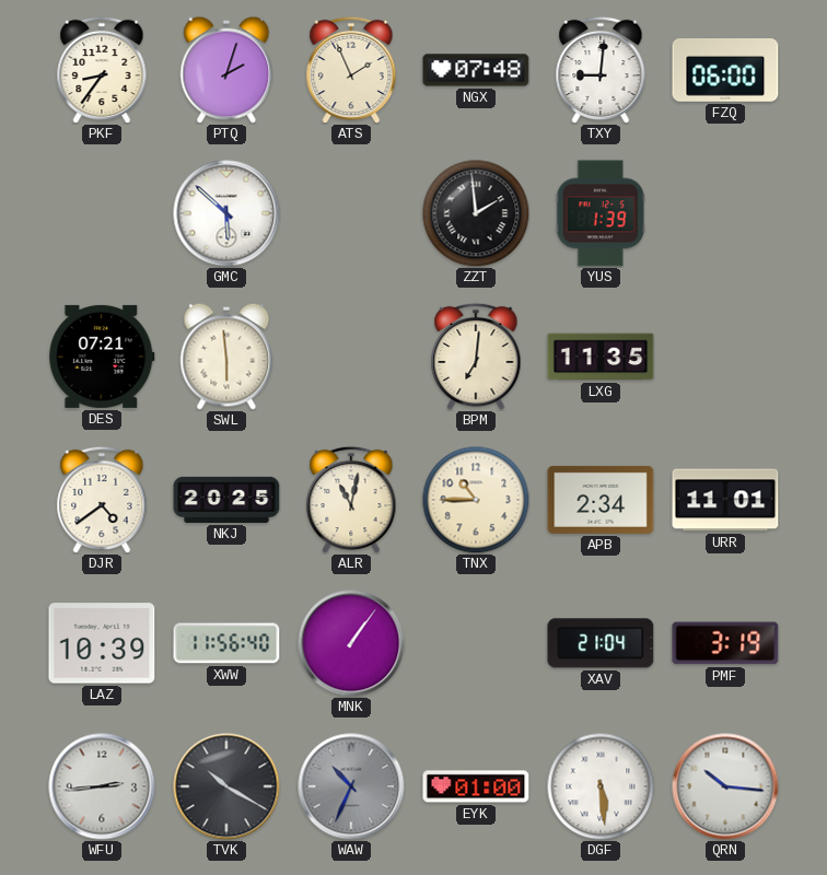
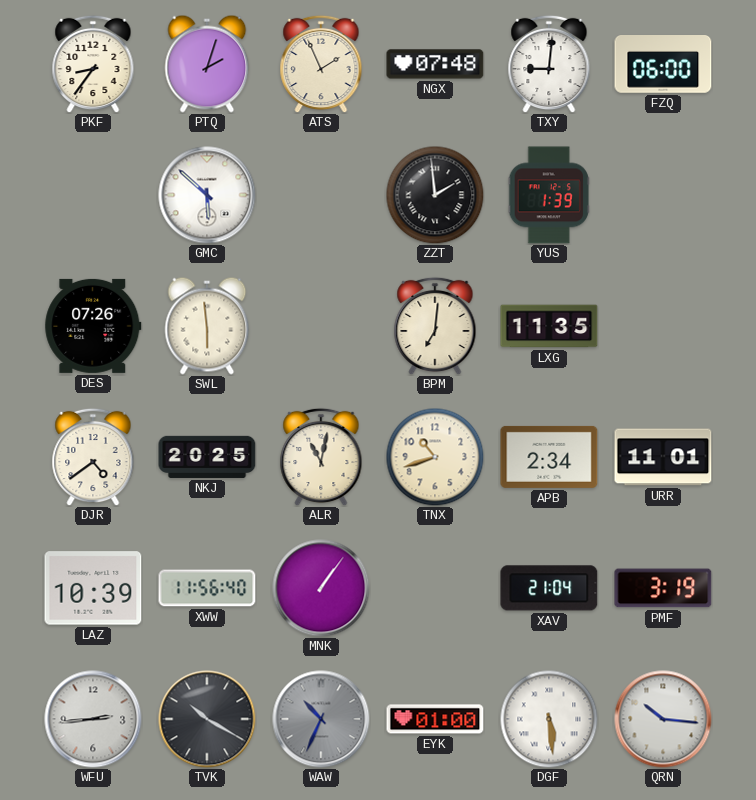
DES: 07:21 -> 07:26
TNX: 10:45 -> 10:42
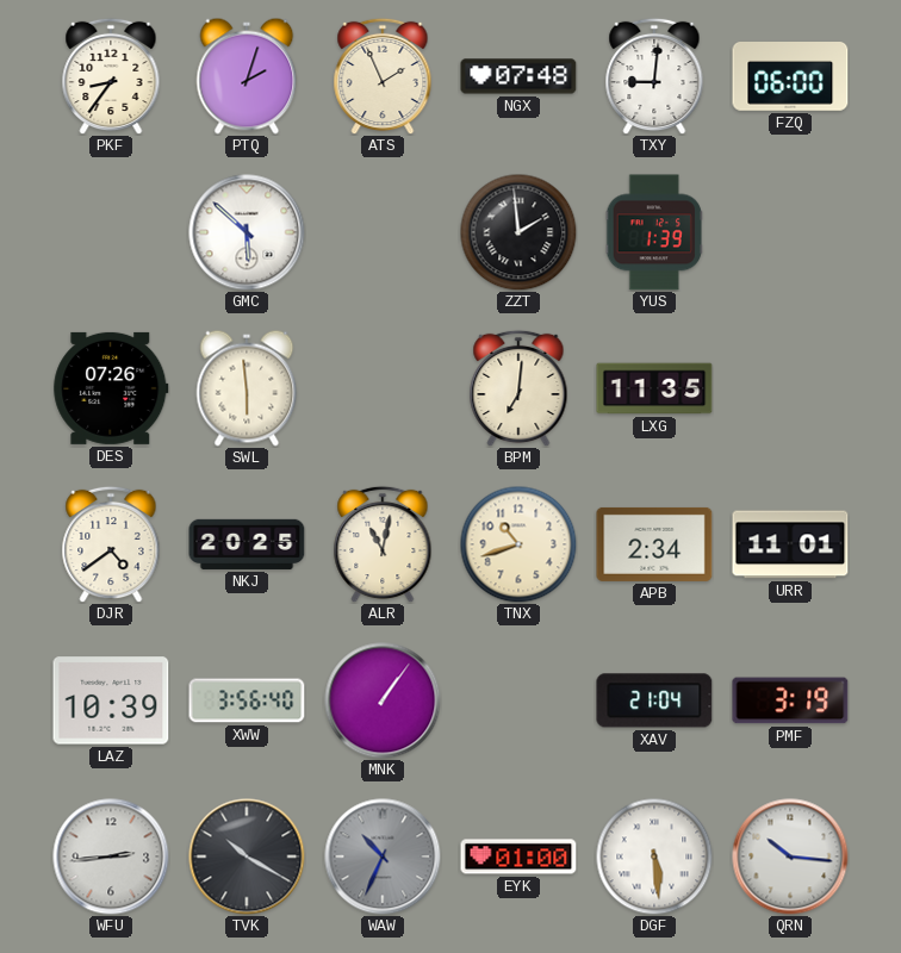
XWW: 11:56 -> 3:56
